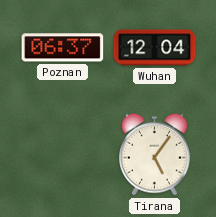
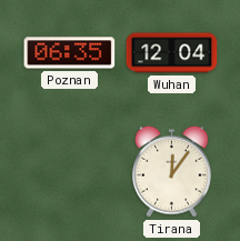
Poznan: 06:37 -> 06:35
Tirana: 5:06 -> 12:06
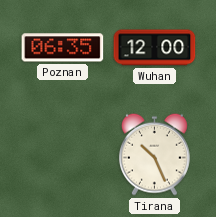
Wuhan: 12:04 -> 12:00
Tirana: 12:06 -> 10:26
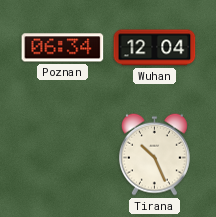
Poznan: 06:35 -> 06:34
Wuhan: 12:00 -> 12:04
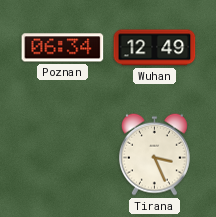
Wuhan: 12:04 -> 12:49
Tirana: 10:26 -> 3:26
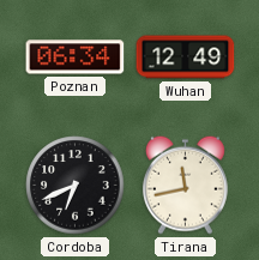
Cordoba: none -> 6:41
Tirana: 3:26 -> 11:43
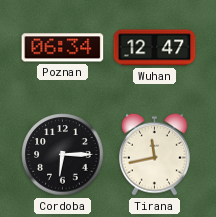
Wuhan: 12:49 -> 12:47
Cordoba: 6:41 -> 6:15
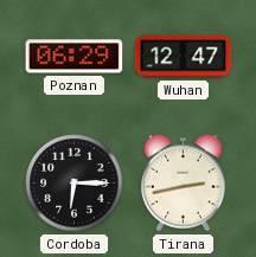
Poznan: 06:34 -> 06:29
Tirana: 11:43 -> 2:43
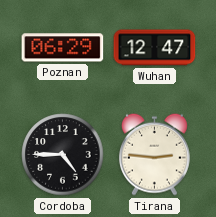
Cordoba: 6:15 -> 4:45
Tirana: 2:43 -> 2:46
